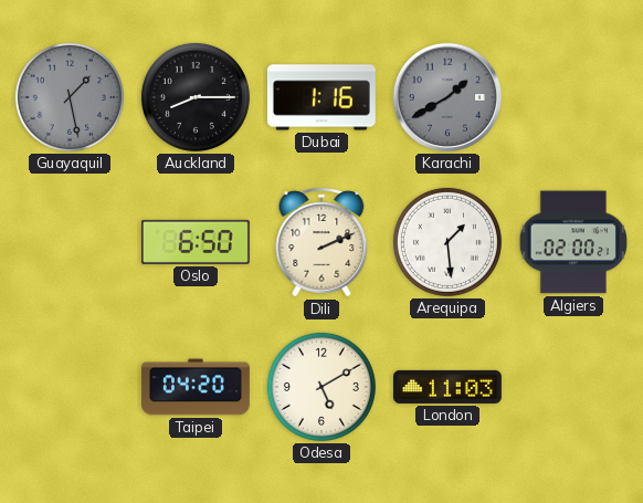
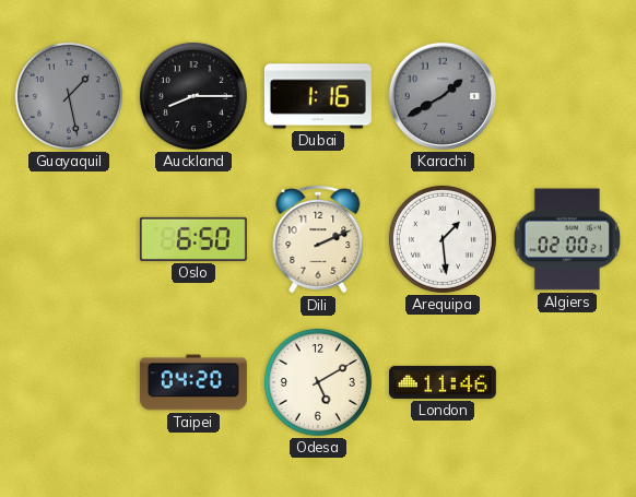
London: 11:03 -> 11:46
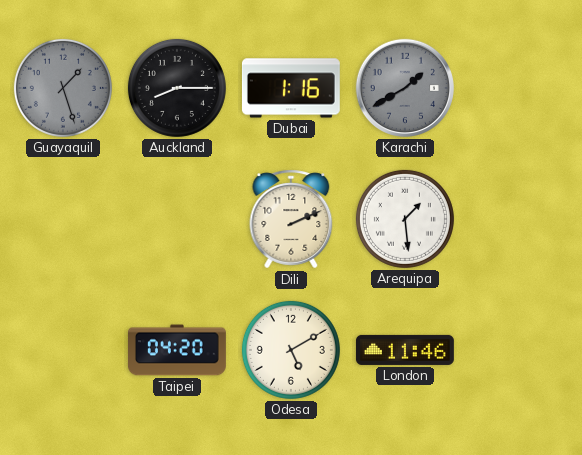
Guayaquil: 1:28 -> 1:27
Oslo: 6:50 -> none
Algiers: 02:00 -> none
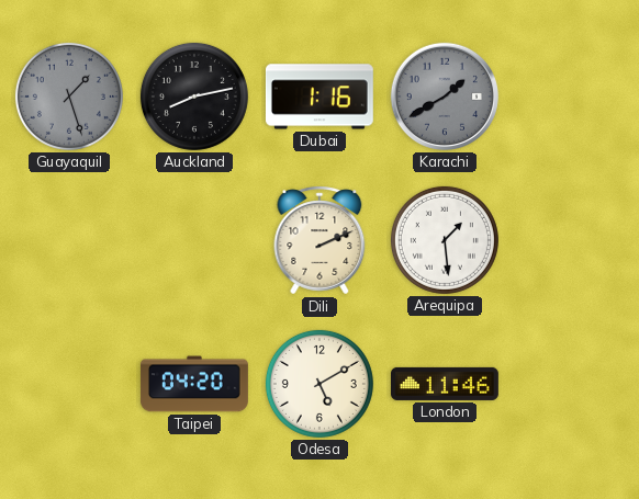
Auckland: 8:15 -> 8:13
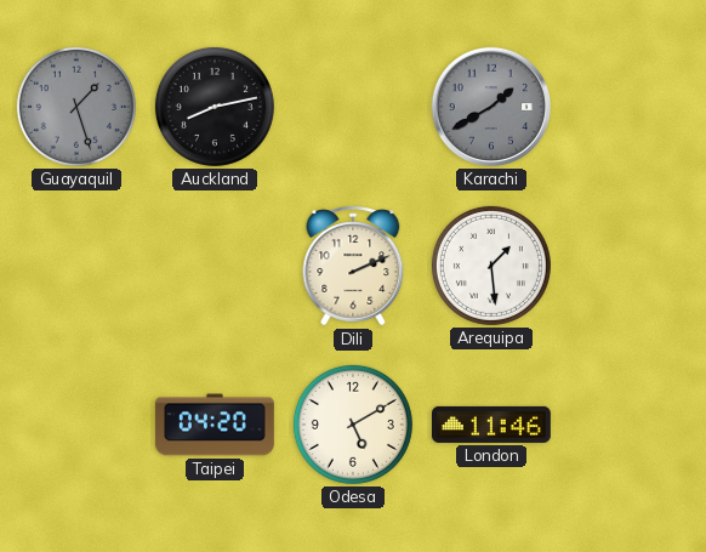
Dubai: 1:16 -> none
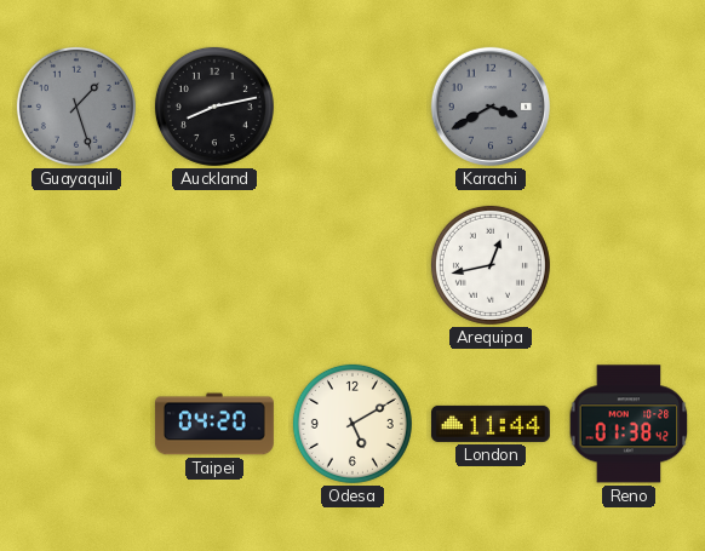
Karachi: 1:40 -> 3:40
Dili: 2:11 -> none
Arequipa: 1:29 -> 12:43
London: 11:46 -> 11:44
Reno: none -> 01:38
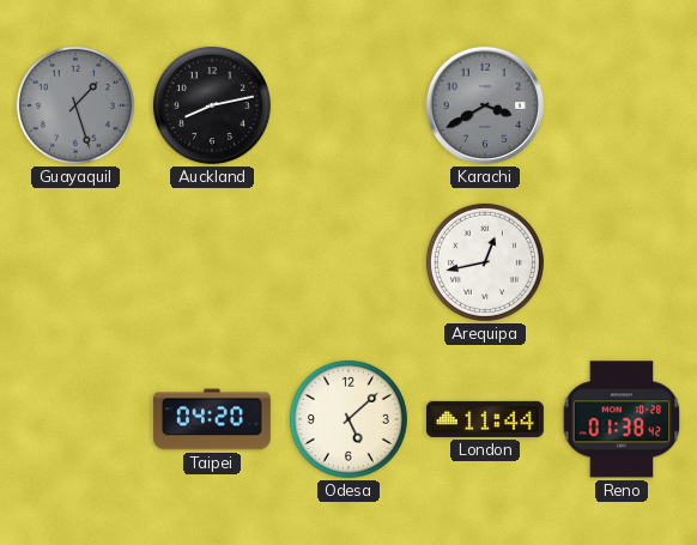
Odesa: 5:10 -> 5:08
